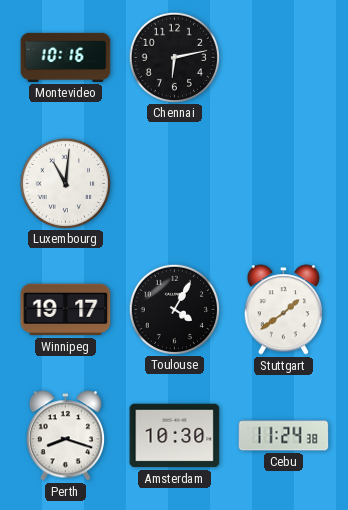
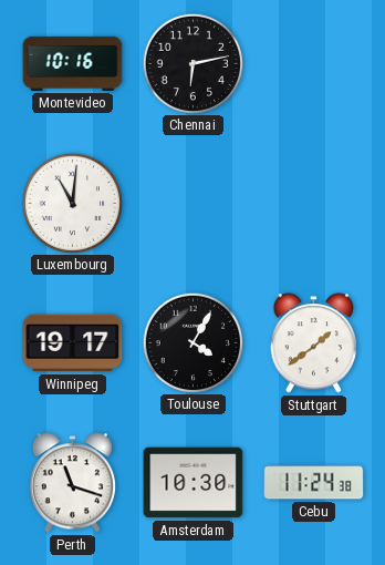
Perth: 8:18 -> 11:18
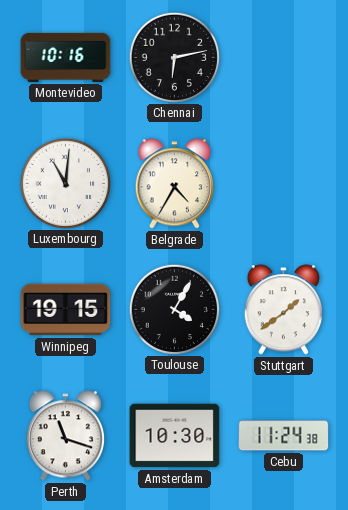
Belgrade: none -> 4:35
Winnipeg: 19:17 -> 19:15
